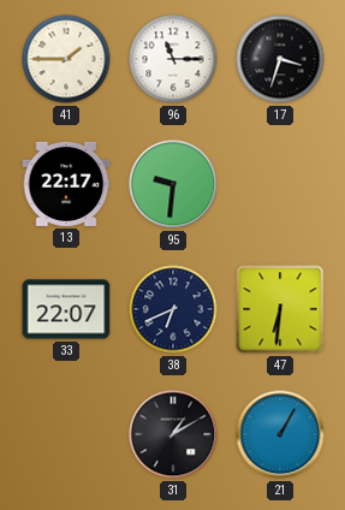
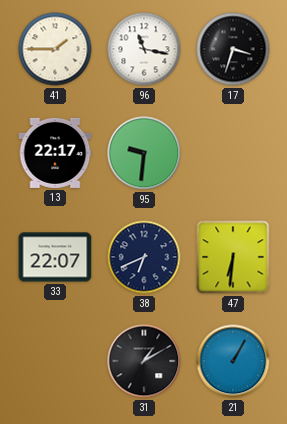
96: 11:15 -> 11:17
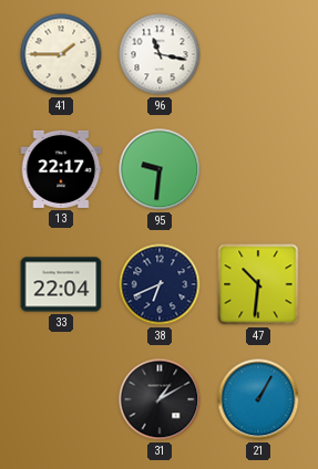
17: 3:33 -> none
33: 22:07 -> 22:04
47: 6:31 -> 10:31
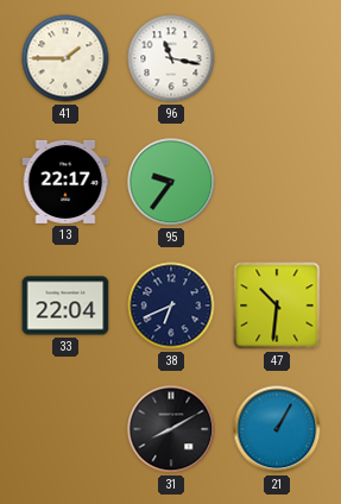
95: 9:31 -> 9:36
31: 1:10 -> 8:10
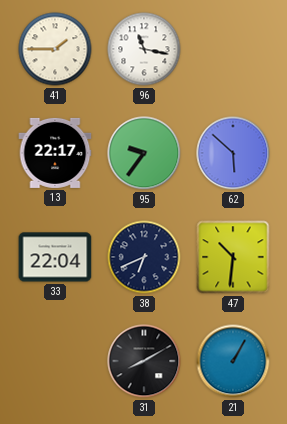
62: none -> 5:52
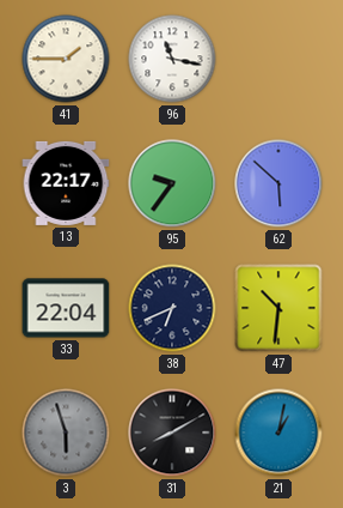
3: none -> 5:57
21: 1:05 -> 1:02
